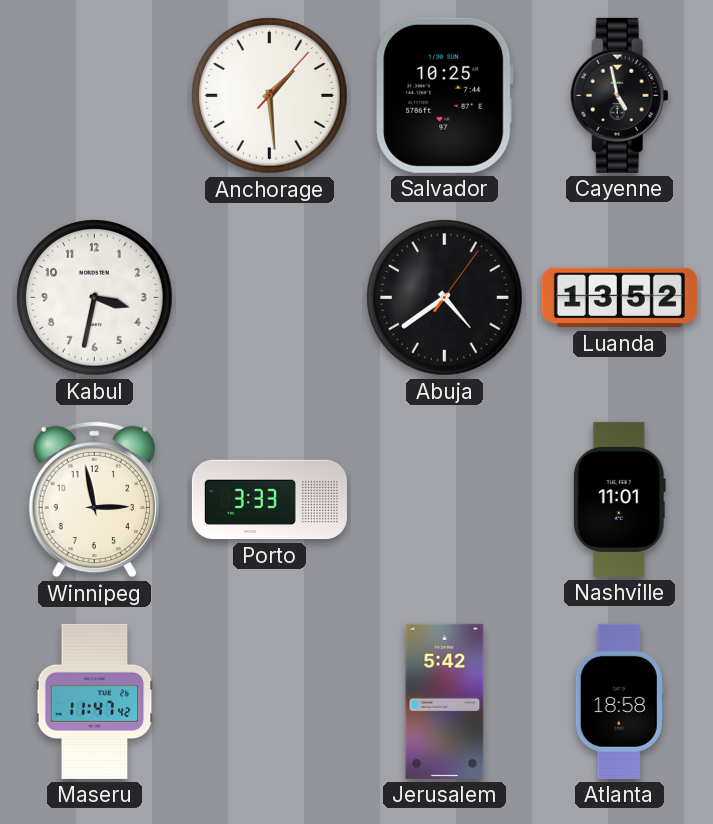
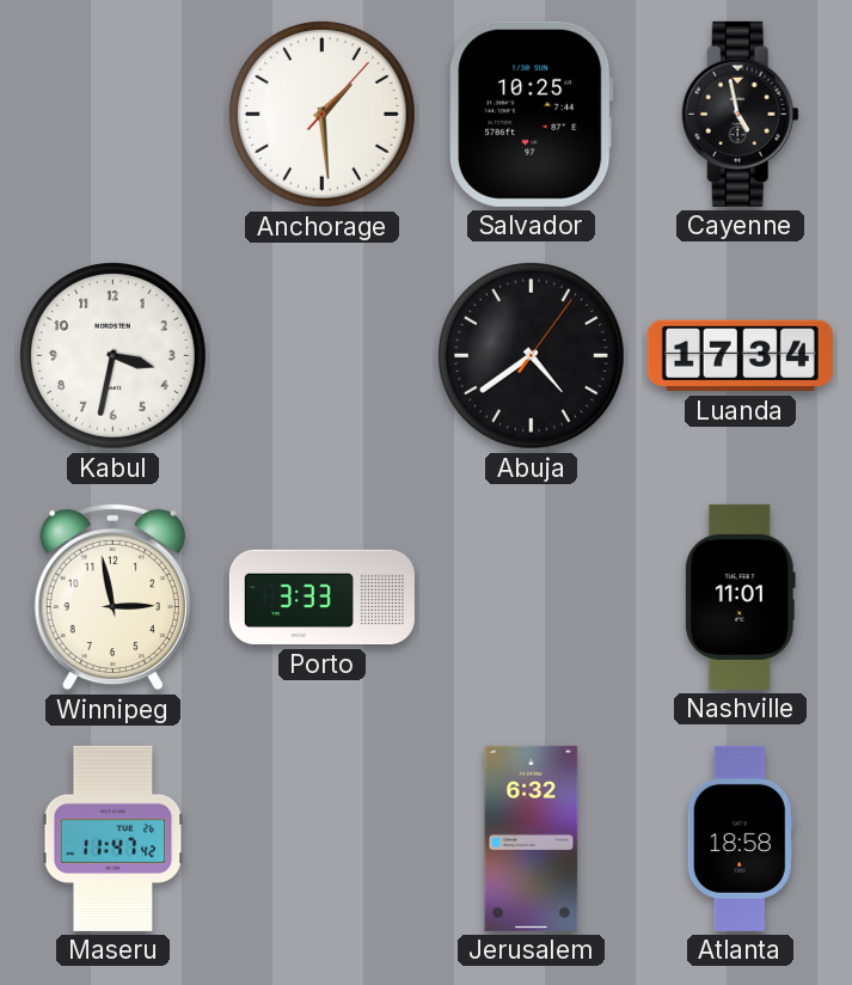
Luanda: 13:52 -> 17:34
Jerusalem: 5:42 -> 6:32
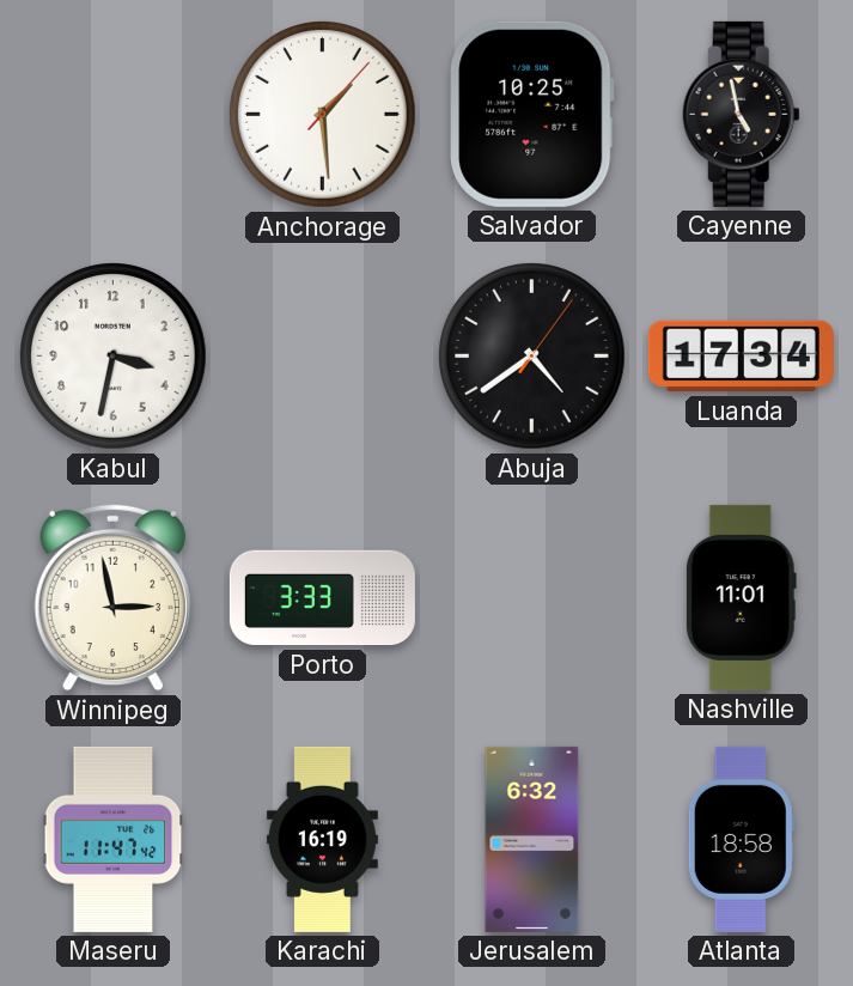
Karachi: none -> 16:19
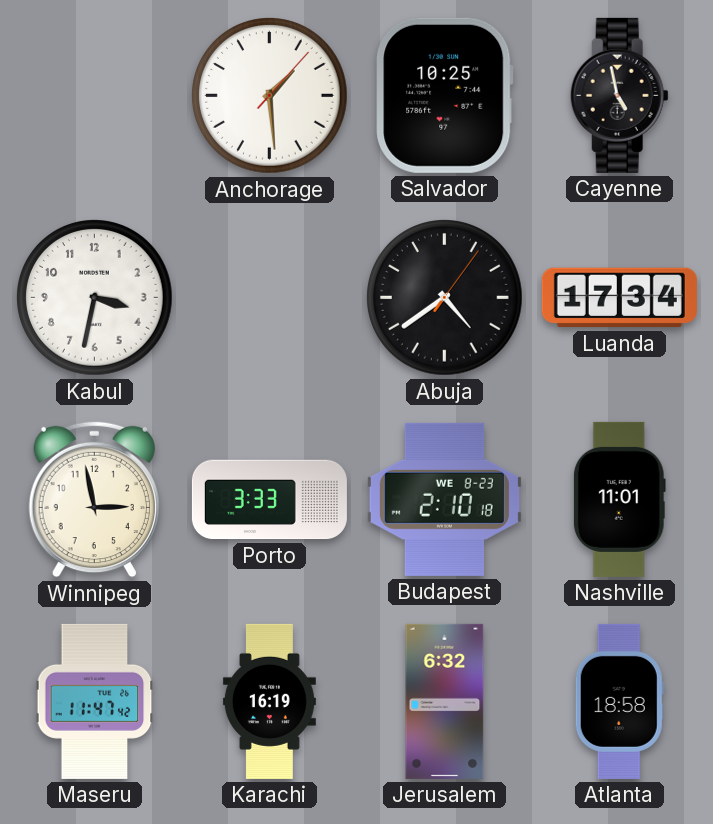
Budapest: none -> 2:10
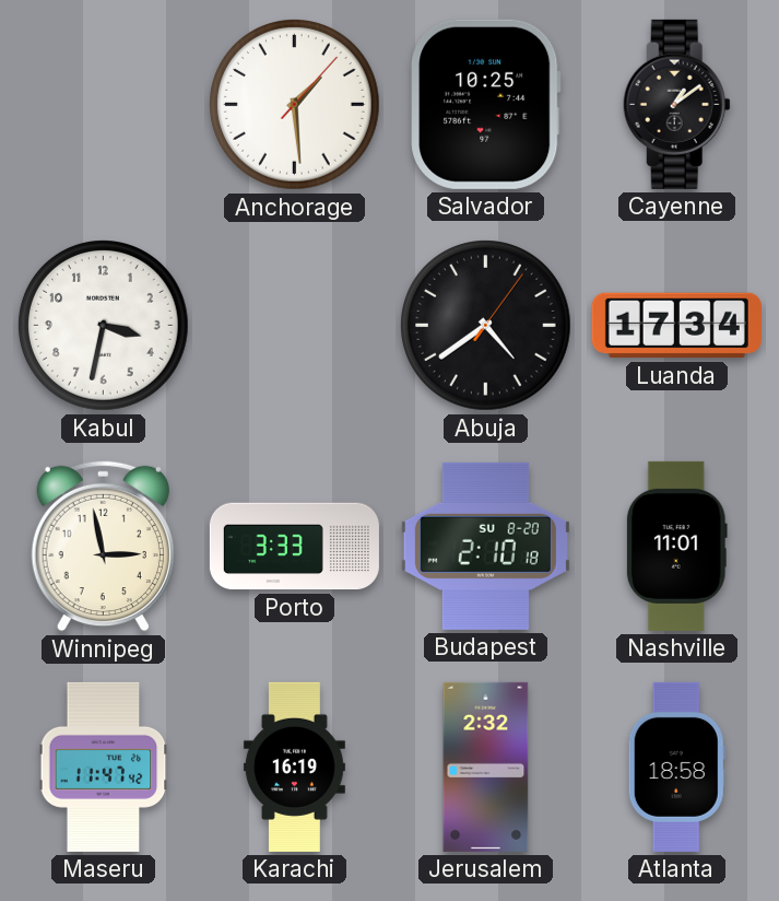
Cayenne: 4:58 -> 1:09
Budapest date: WE 8-23 -> SU 8-20
Jerusalem: 6:32 -> 2:32
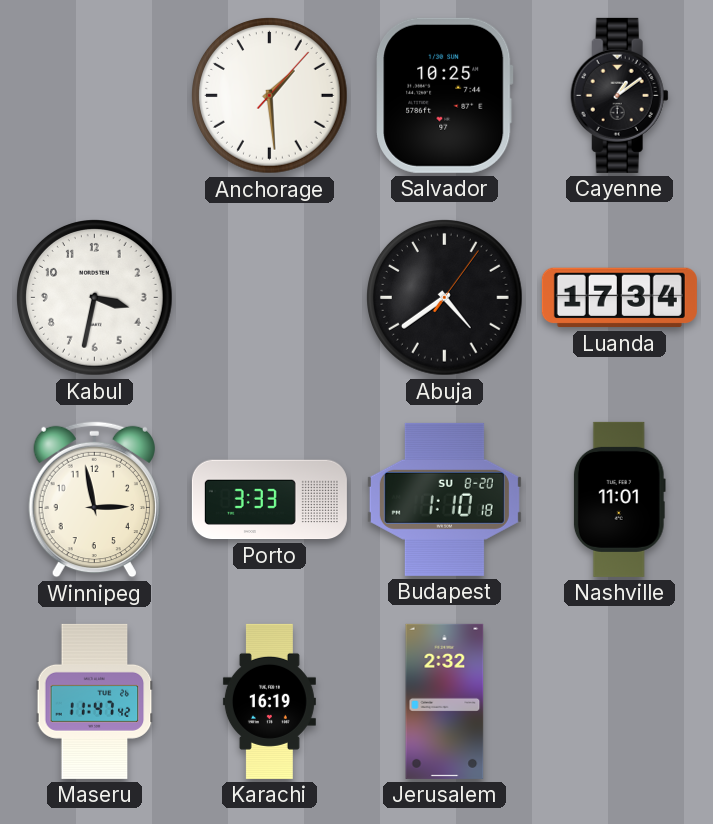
Budapest: 2:10 -> 1:10
Atlanta: 18:58 -> none
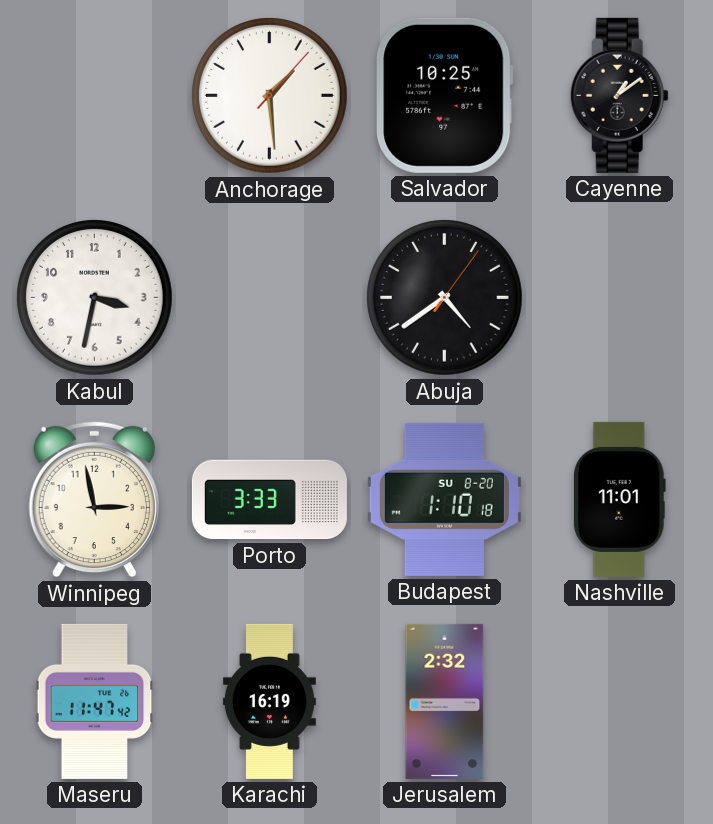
Luanda: 17:34 -> none
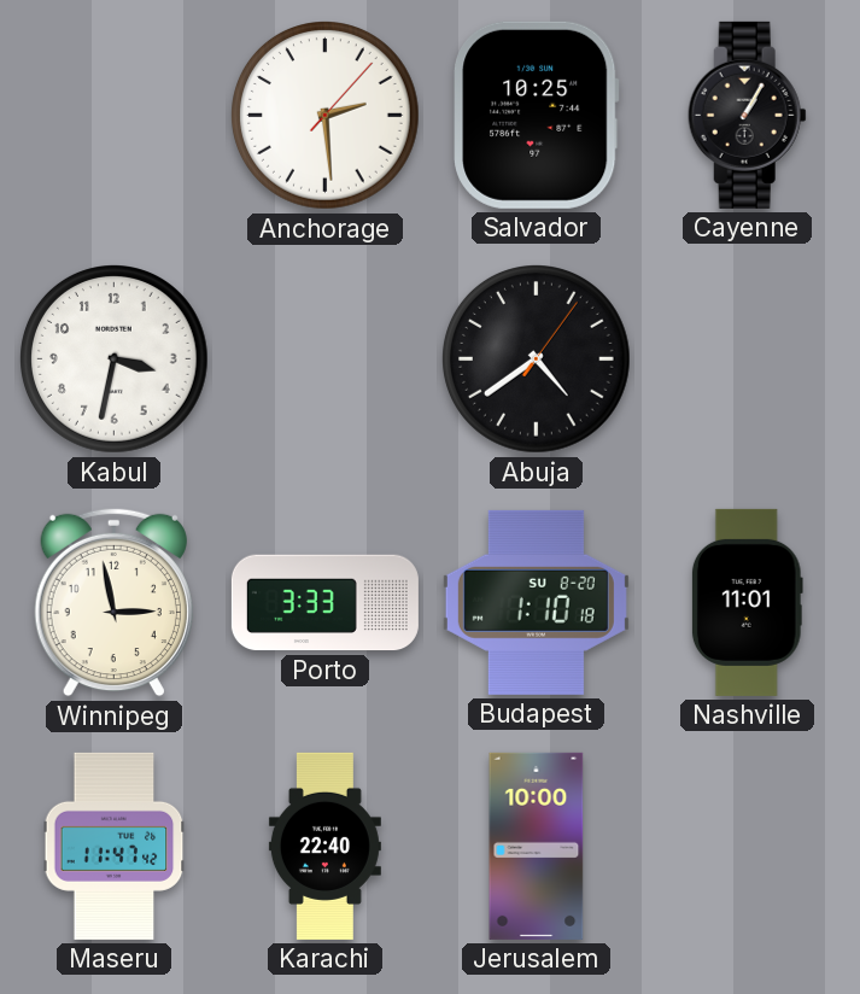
Anchorage: 1:29 -> 2:29
Cayenne: 1:09 -> 1:05
Karachi: 16:19 -> 22:40
Jerusalem: 2:32 -> 10:00
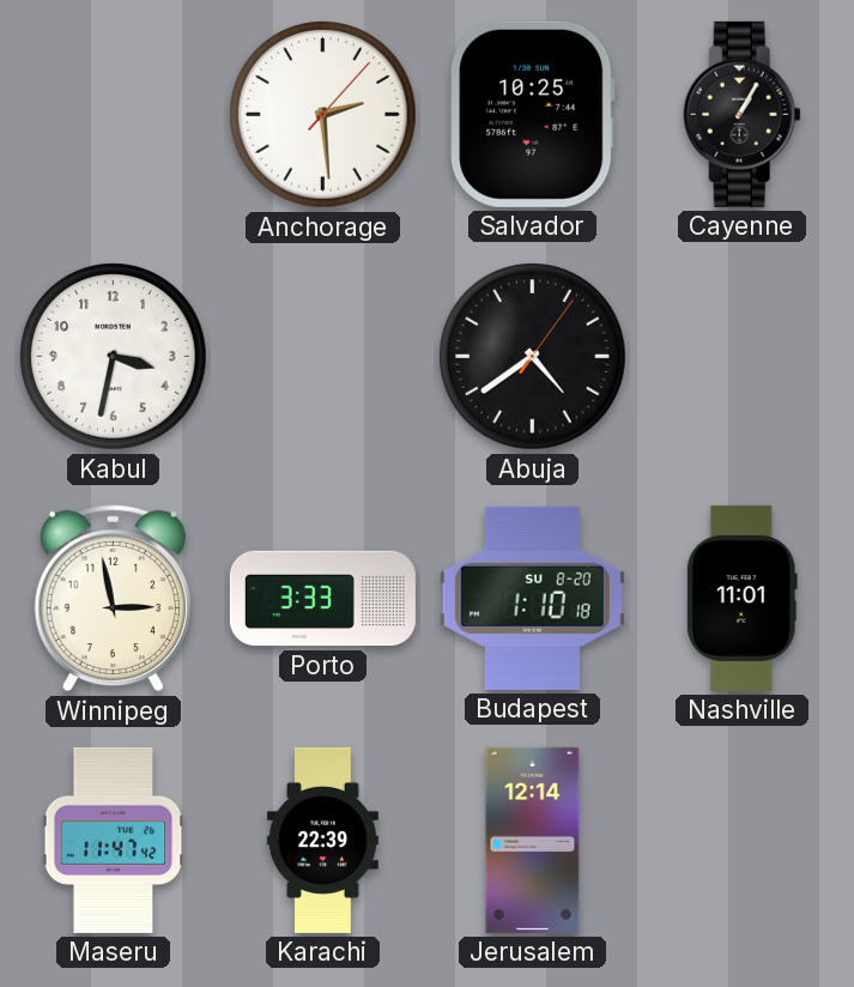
Karachi: 22:40 -> 22:39
Jerusalem: 10:00 -> 12:14
